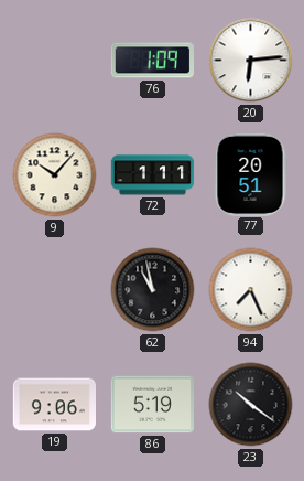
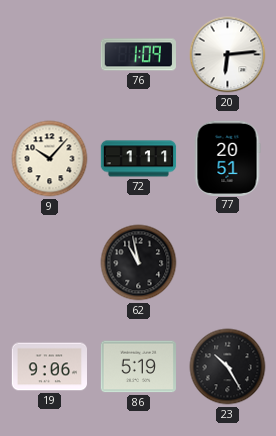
94: 7:26 -> none
23: 10:21 -> 10:25
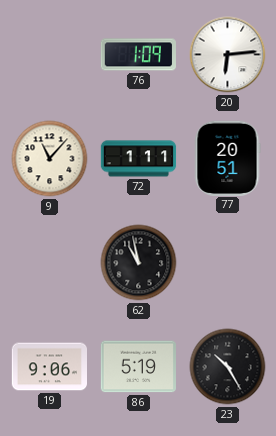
9: 10:07 -> 11:07
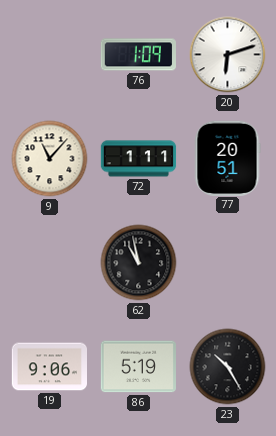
20: 6:14 -> 6:12
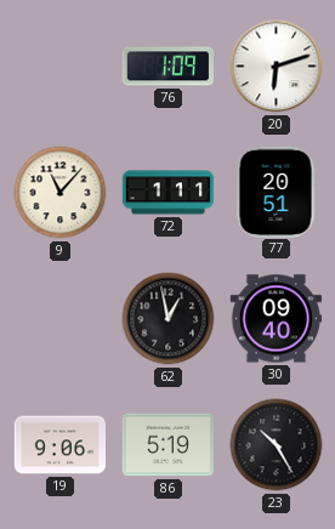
62: 10:58 -> 12:58
30: none -> 09:40
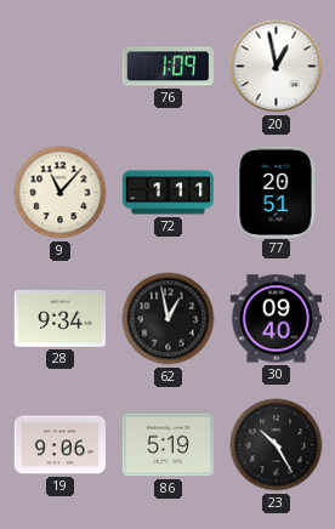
20: 6:12 -> 12:58
28: none -> 9:34
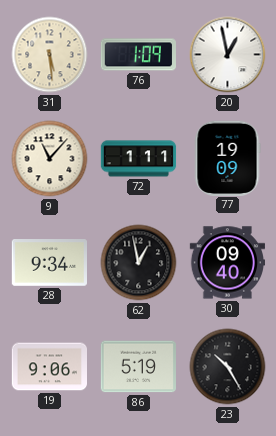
31: none -> 5:29
77: 20:51 -> 19:09
